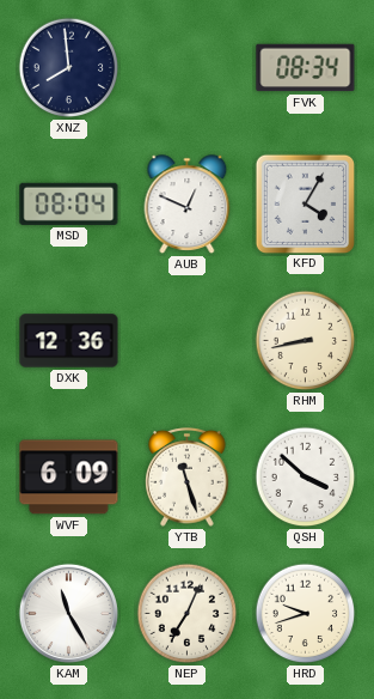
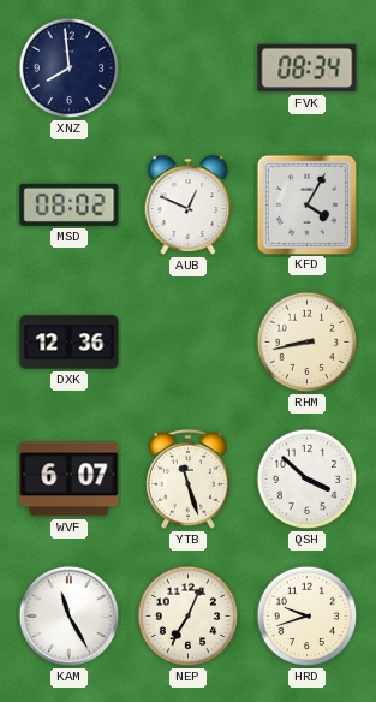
MSD: 08:04 -> 08:02
WVF: 6:09 -> 6:07
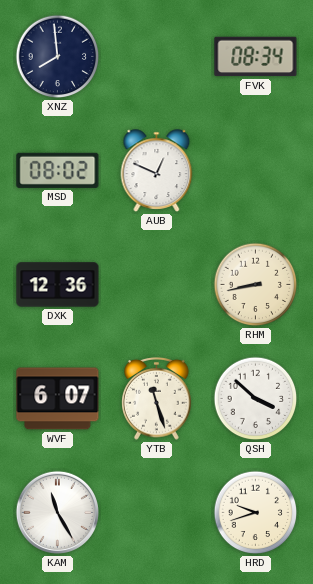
KFD: 4:05 -> none
NEP: 7:04 -> none
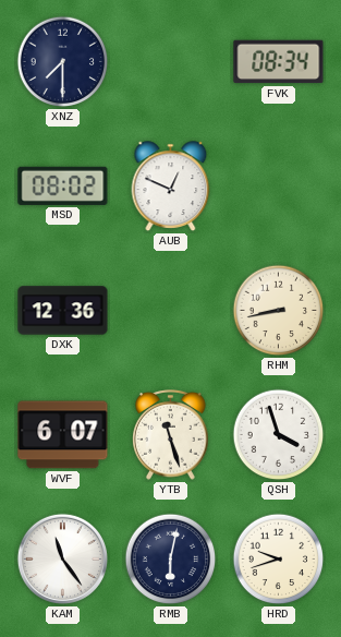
XNZ: 7:59 -> 7:30
QSH: 3:52 -> 3:57
KAM: 11:25 -> 11:24
RMB: none -> 6:02
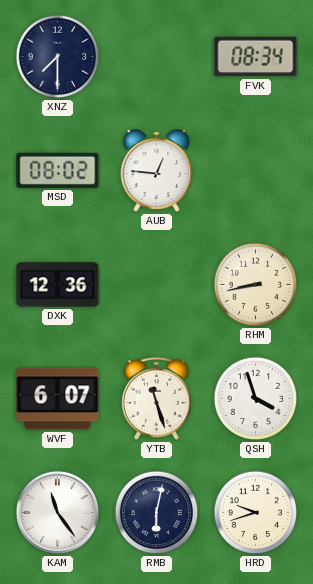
AUB: 12:49 -> 12:46
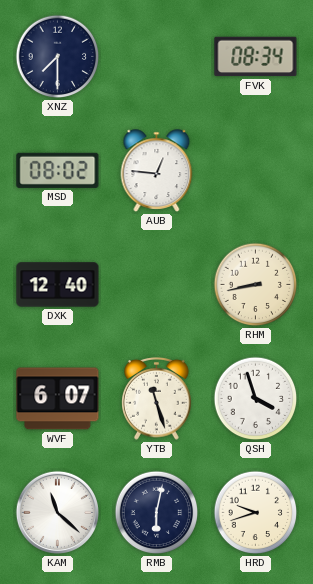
DXK: 12:36 -> 12:40
KAM: 11:24 -> 11:22
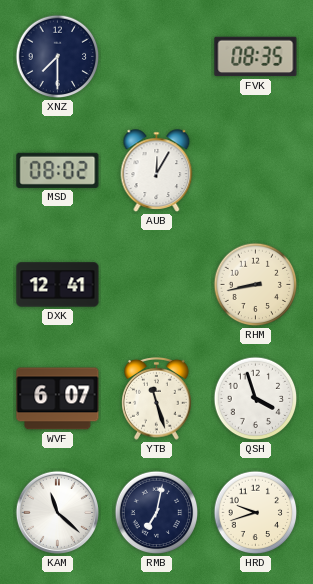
FVK: 08:34 -> 08:35
AUB: 12:46 -> 12:05
DXK: 12:40 -> 12:41
RMB: 6:02 -> 7:02
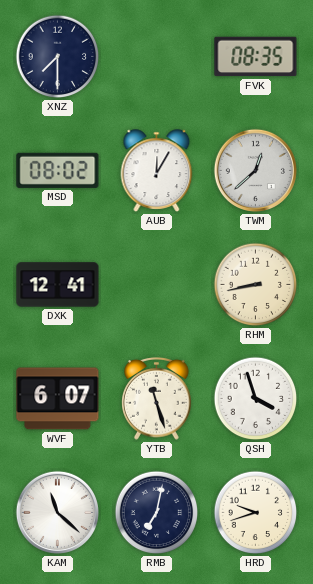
TWM: none -> 12:38
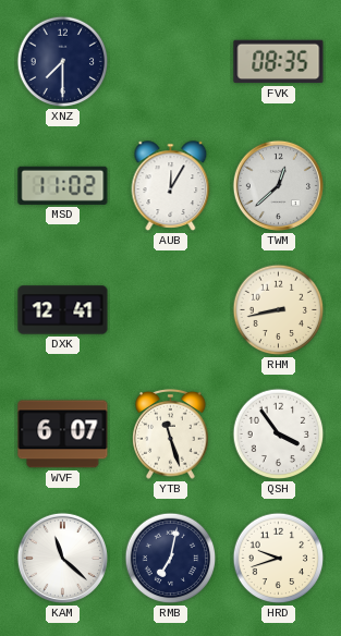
MSD: 08:02 -> 11:02
QSH: 3:57 -> 3:54
